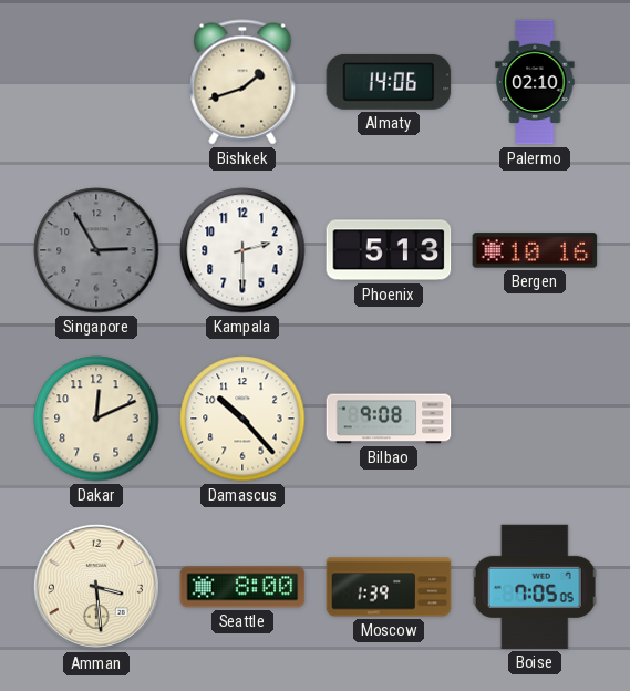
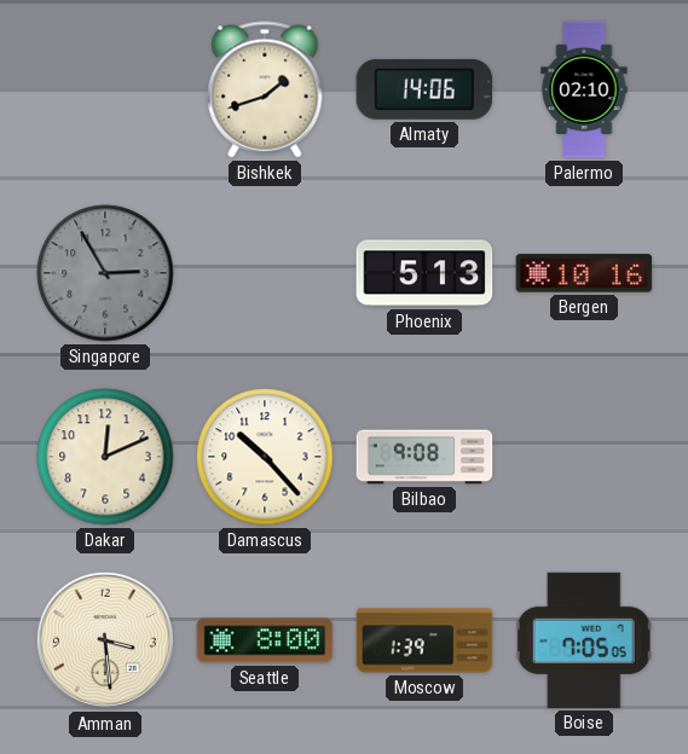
Kampala: 2:30 -> none
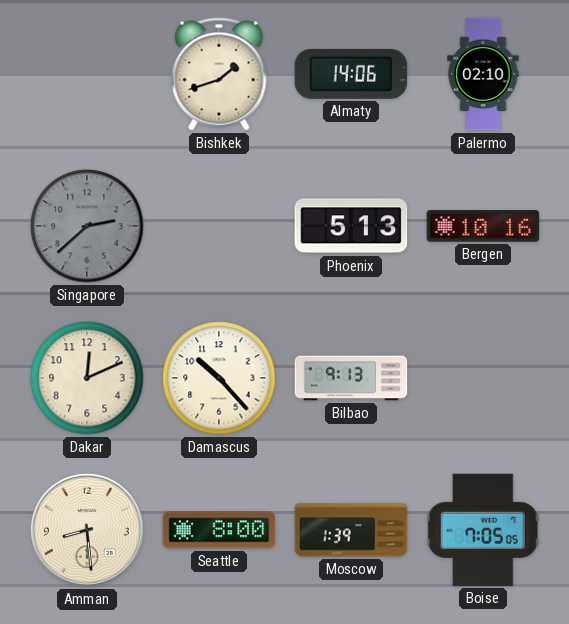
Singapore: 2:55 -> 2:38
Bilbao: 9:08 -> 9:13
Amman: 3:29 -> 8:29
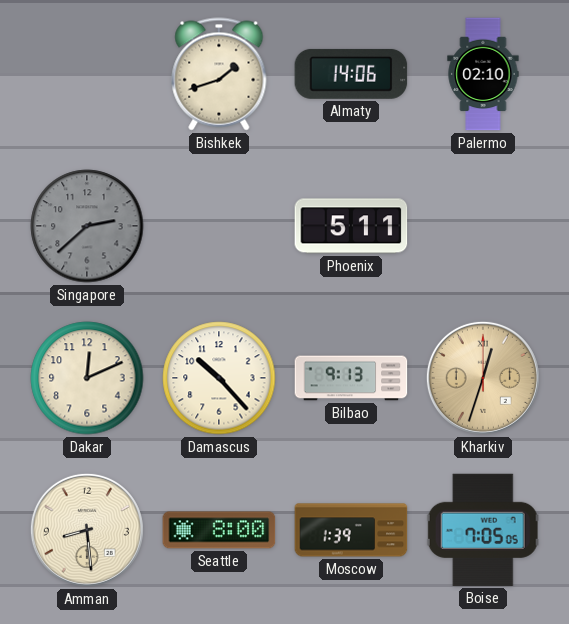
Phoenix: 5:13 -> 5:11
Bergen: 10:16 -> none
Kharkiv: none -> 12:33
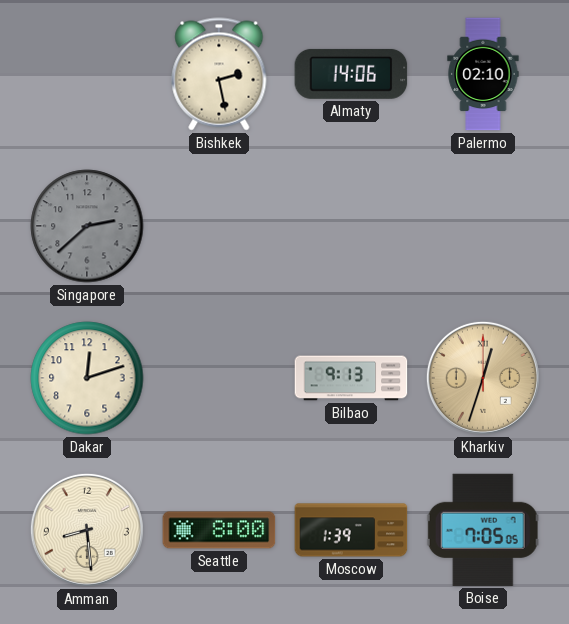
Bishkek: 1:42 -> 2:28
Phoenix: 5:11 -> none
Dakar: 12:11 -> 12:12
Damascus: 10:23 -> none
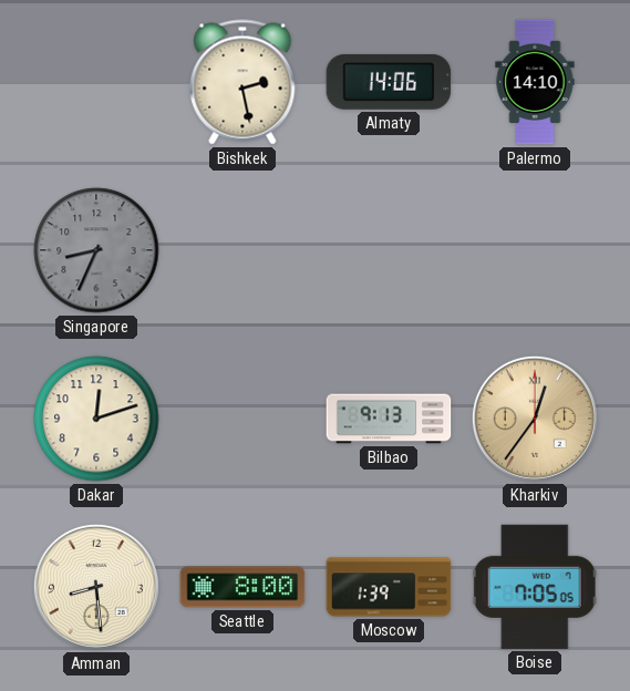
Palermo: 02:10 -> 14:10
Singapore: 2:38 -> 8:34
Kharkiv: 12:33 -> 12:36
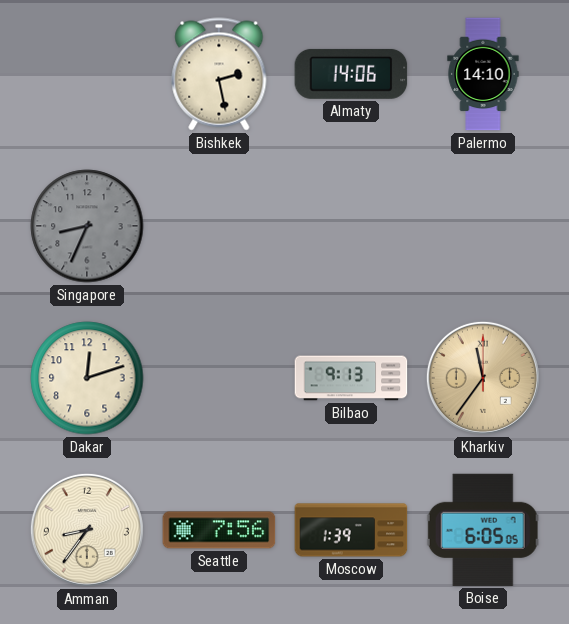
Kharkiv: 12:36 -> 11:36
Amman: 8:29 -> 8:36
Seattle: 8:00 -> 7:56
Boise: 7:05 -> 6:05
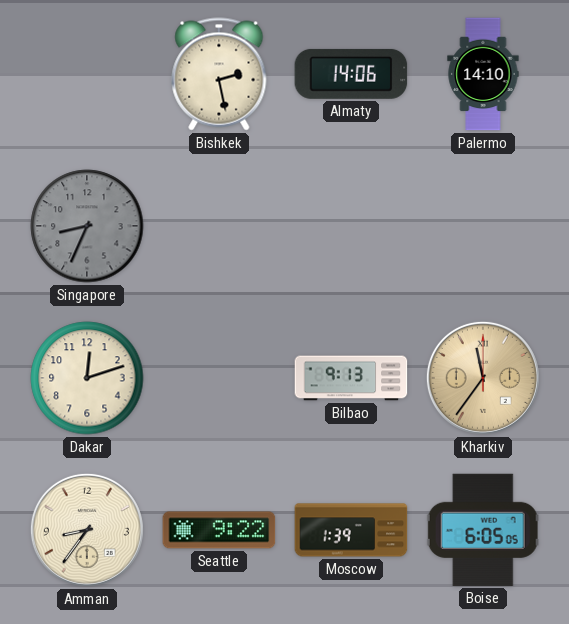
Seattle: 7:56 -> 9:22
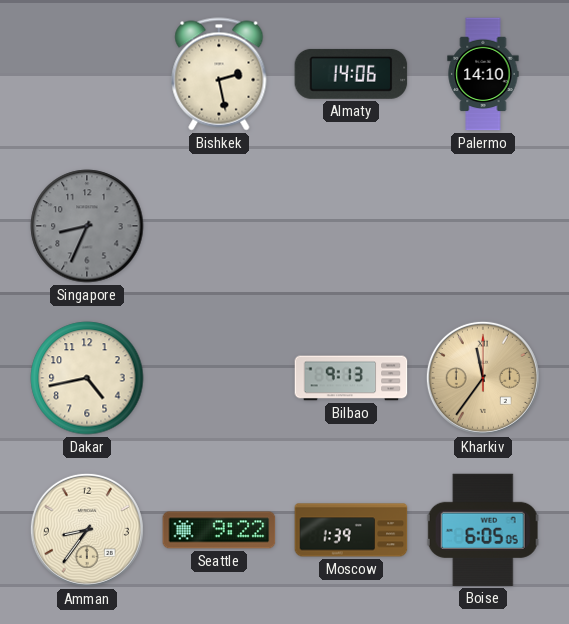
Dakar: 12:12 -> 4:43
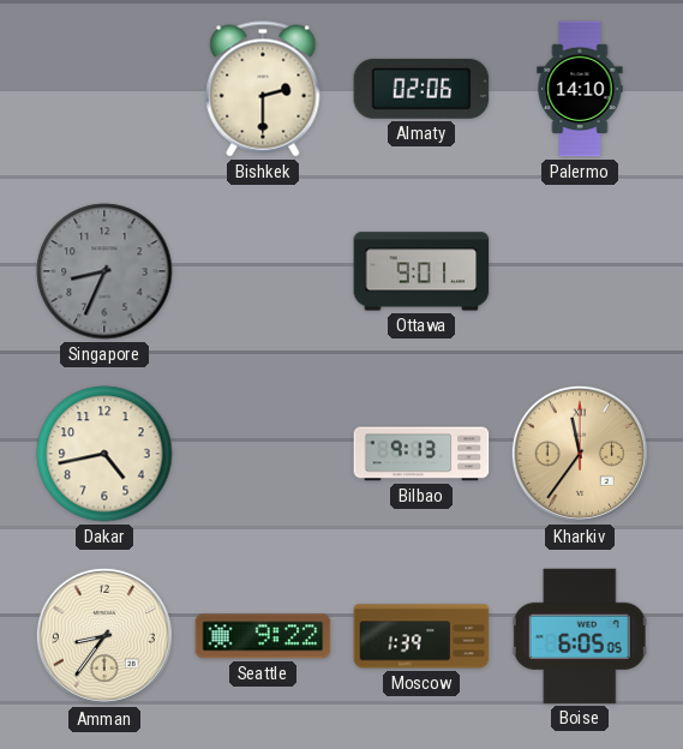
Bishkek: 2:28 -> 2:30
Almaty: 14:06 -> 02:06
Ottawa: none -> 9:01
